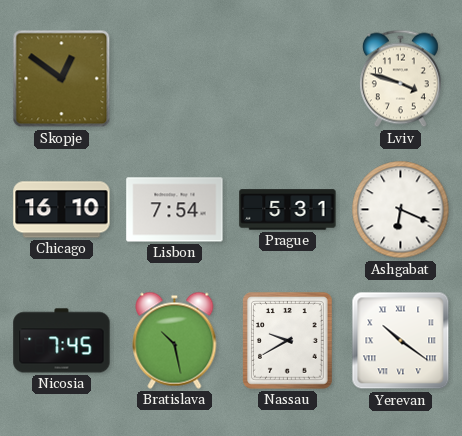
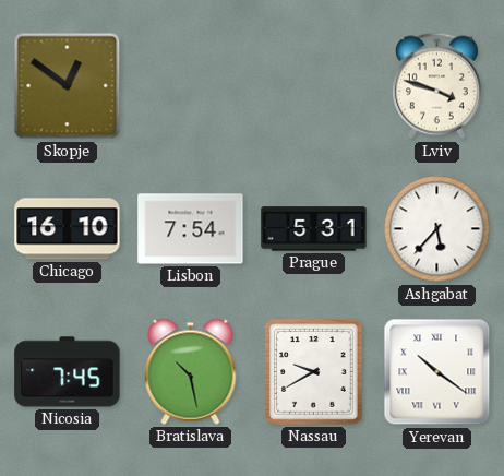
Ashgabat: 6:19 -> 5:37
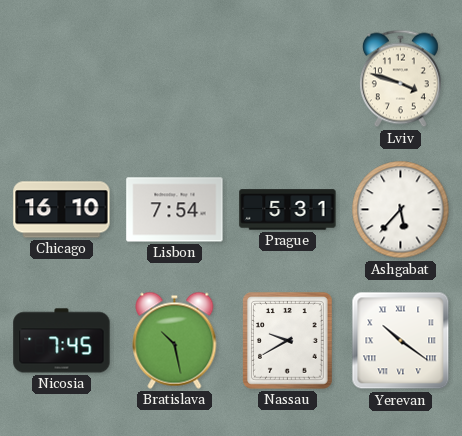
Skopje: 12:51 -> none
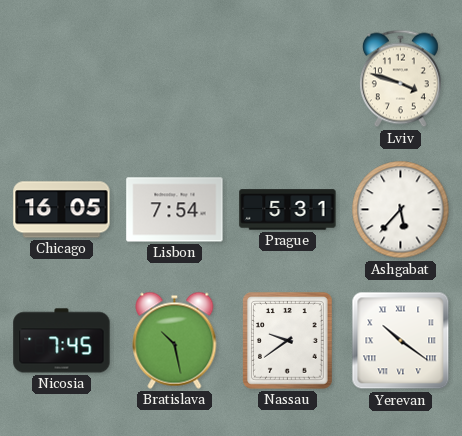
Chicago: 16:10 -> 16:05
Nassau: 9:40 -> 9:39
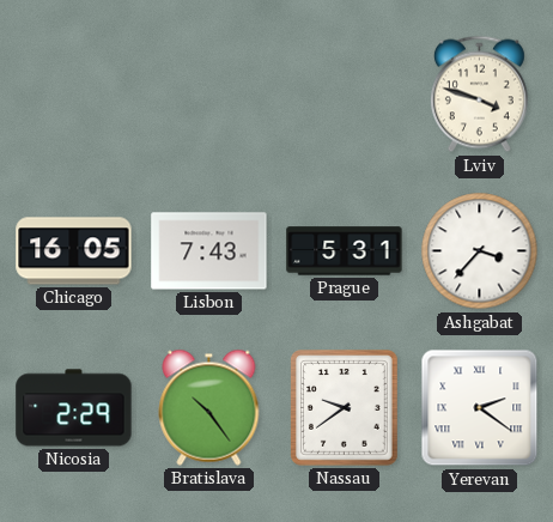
Lisbon: 7:54 -> 7:43
Ashgabat: 5:37 -> 3:37
Nicosia: 7:45 -> 2:29
Bratislava: 10:28 -> 10:24
Yerevan: 10:21 -> 2:21
